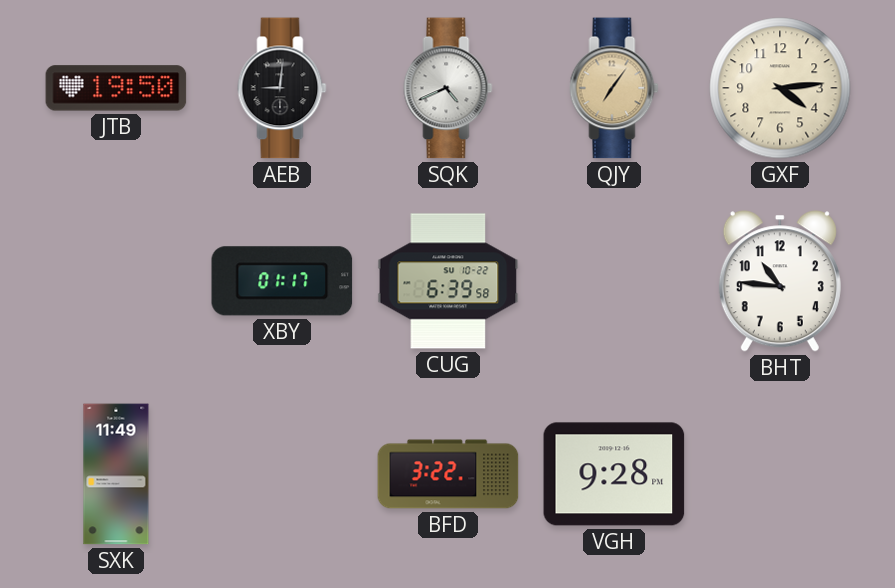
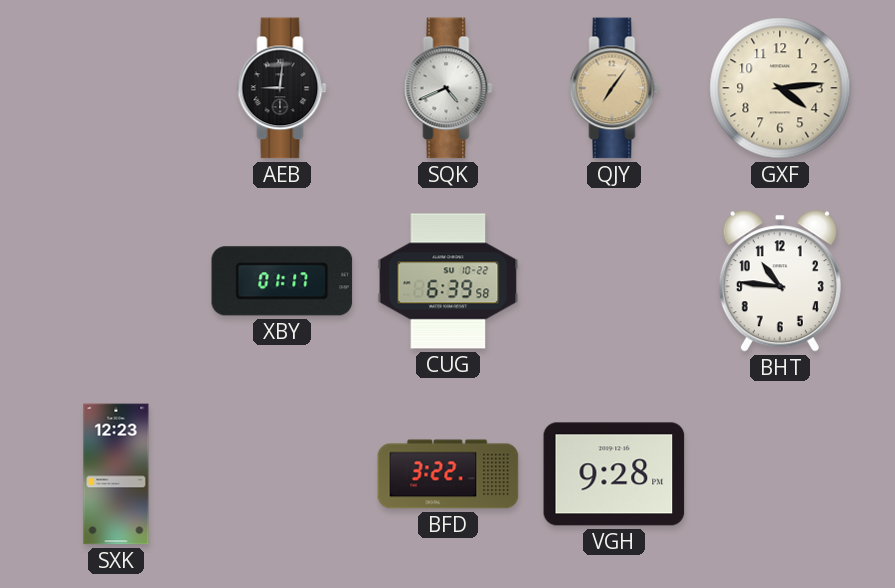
JTB: 19:50 -> none
SXK: 11:49 -> 12:23
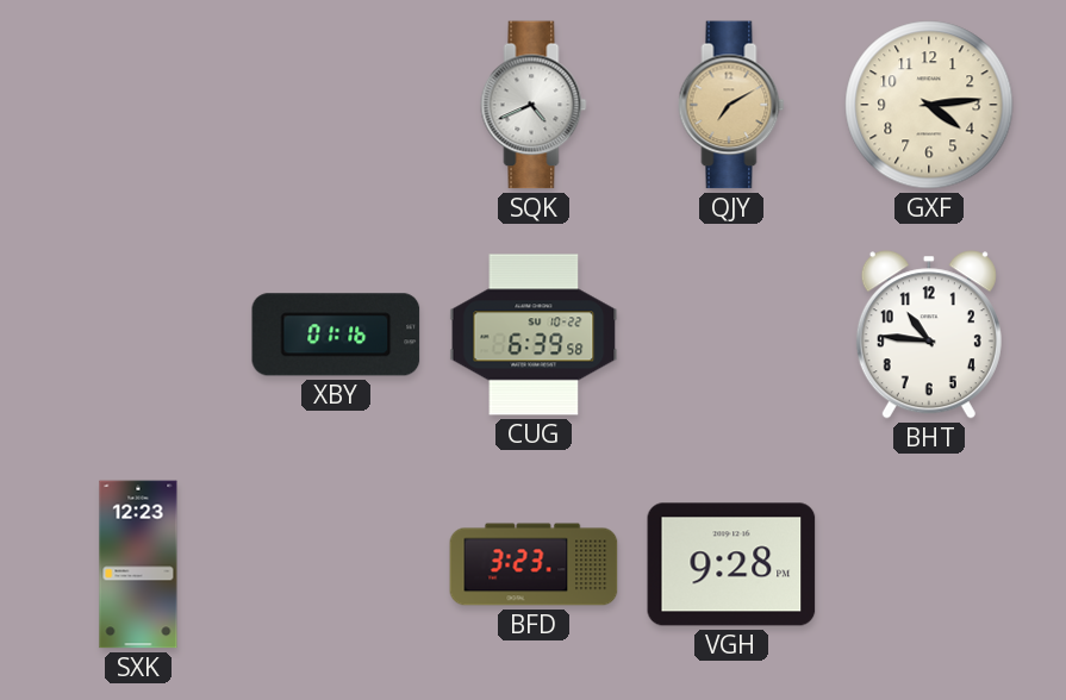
AEB: 9:01 -> none
QJY: 7:06 -> 7:10
XBY: 01:17 -> 01:16
BFD: 3:22 -> 3:23
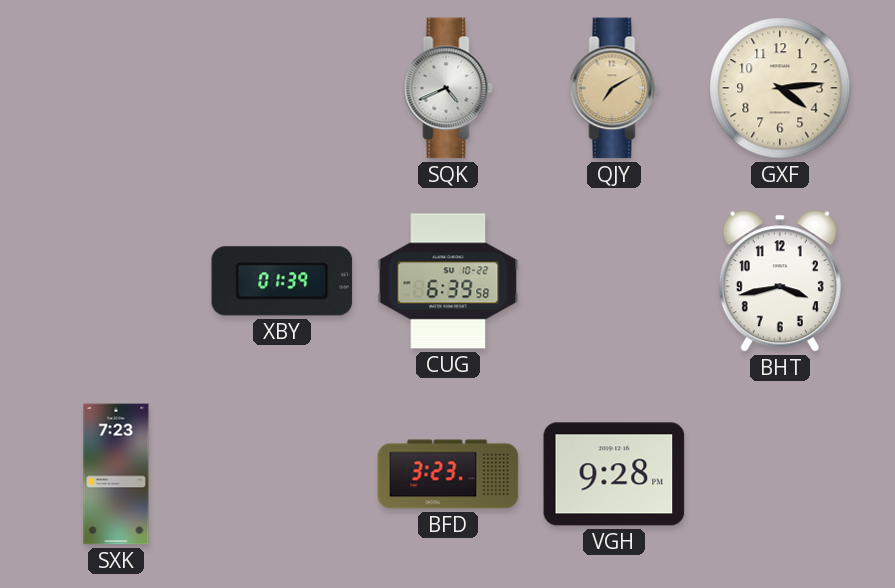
XBY: 01:16 -> 01:39
BHT: 10:46 -> 3:43
SXK: 12:23 -> 7:23
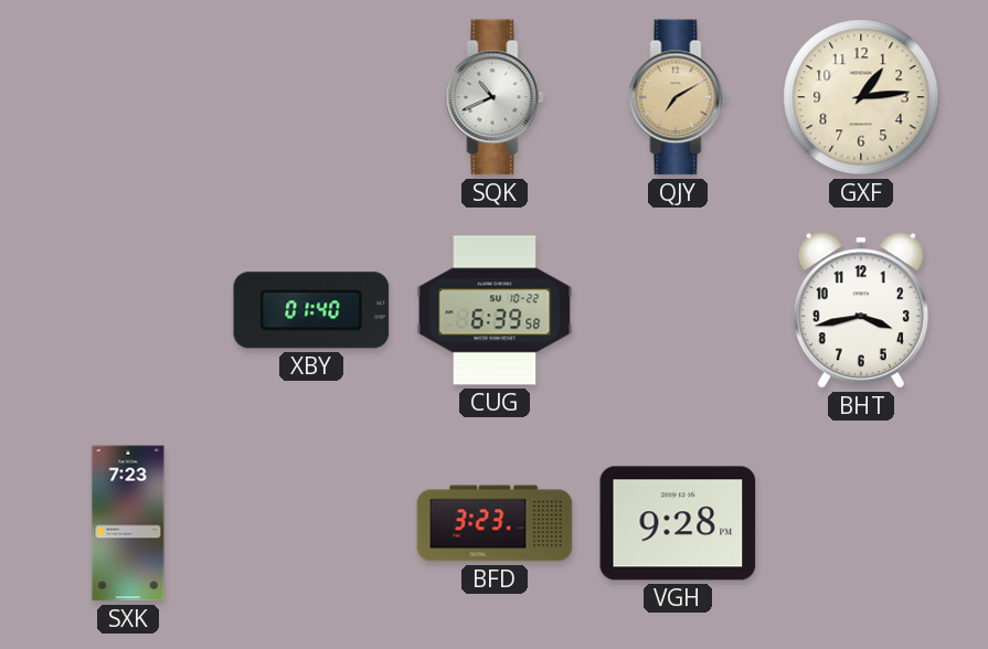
SQK: 4:41 -> 10:41
GXF: 4:14 -> 1:14
XBY: 01:39 -> 01:40
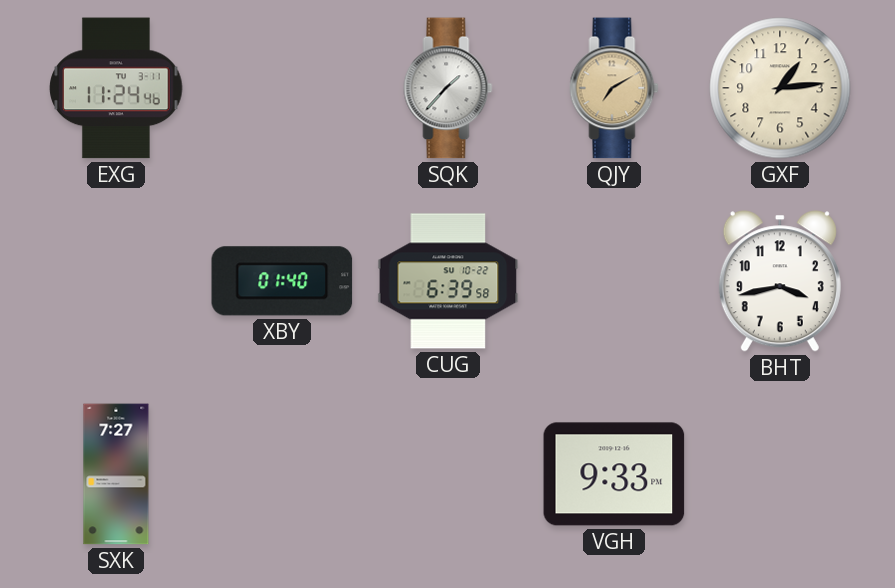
EXG: none -> 11:24
SQK: 10:41 -> 1:37
SXK: 7:23 -> 7:27
BFD: 3:23 -> none
VGH: 9:28 -> 9:33
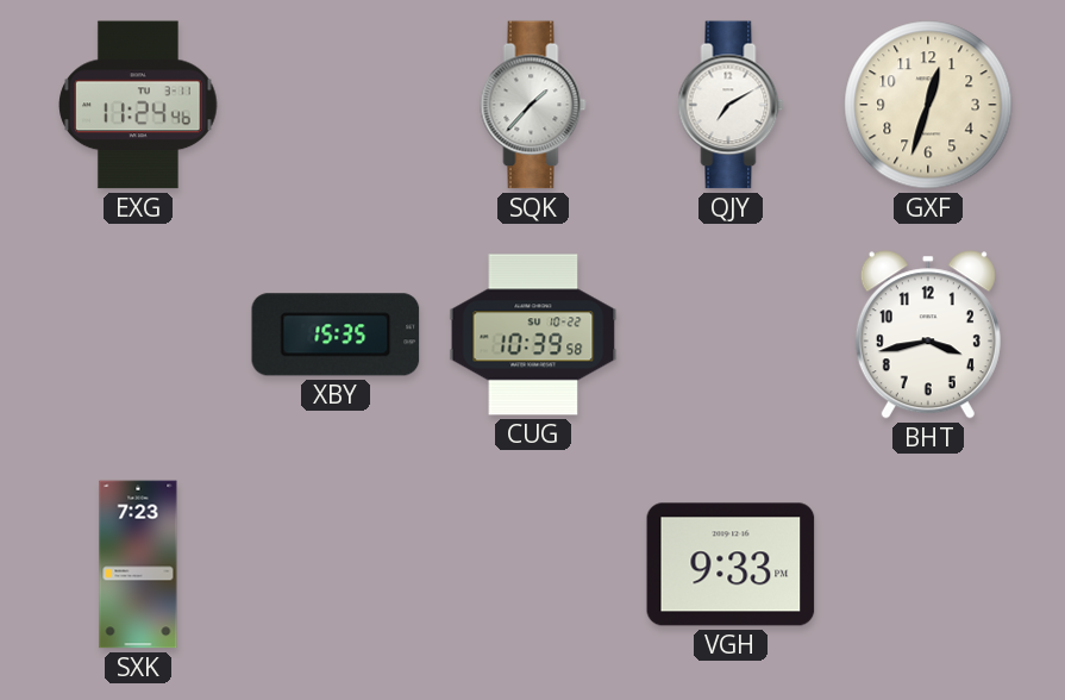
QJY dial: champagne -> white
GXF: 1:14 -> 12:33
XBY: 01:40 -> 15:35
CUG: 6:39 -> 10:39
SXK: 7:27 -> 7:23
